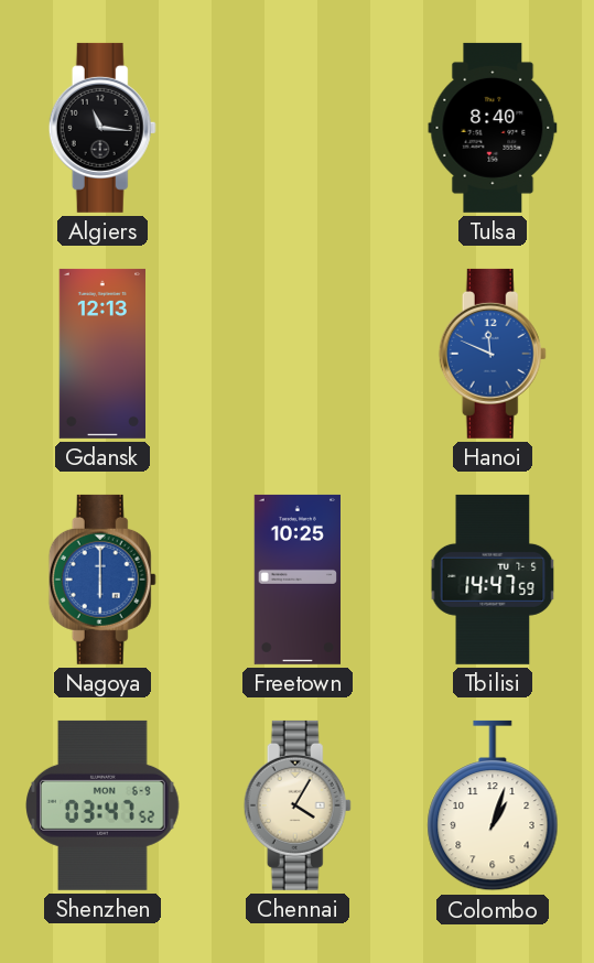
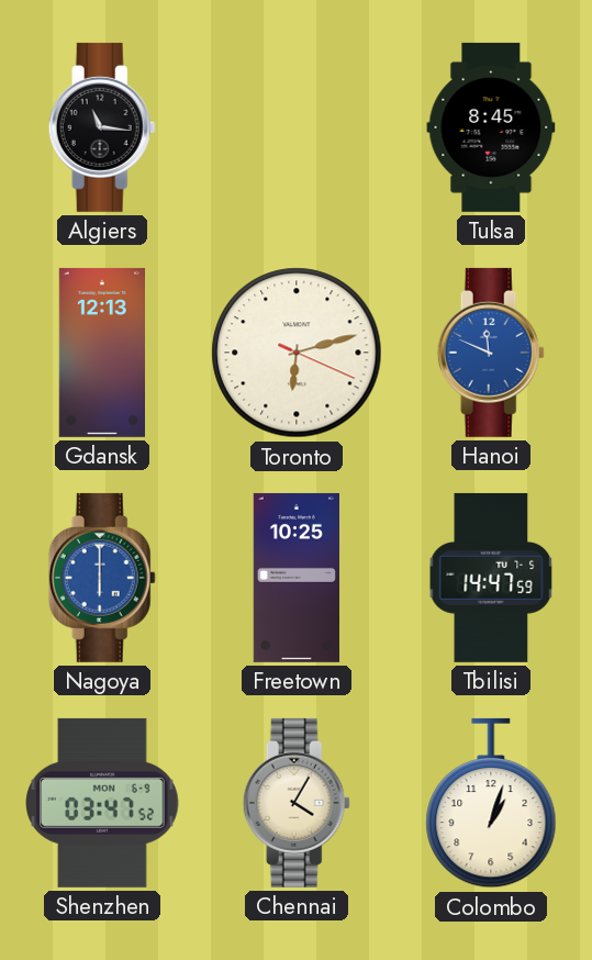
Tulsa: 8:40 -> 8:45
Toronto: none -> 6:12
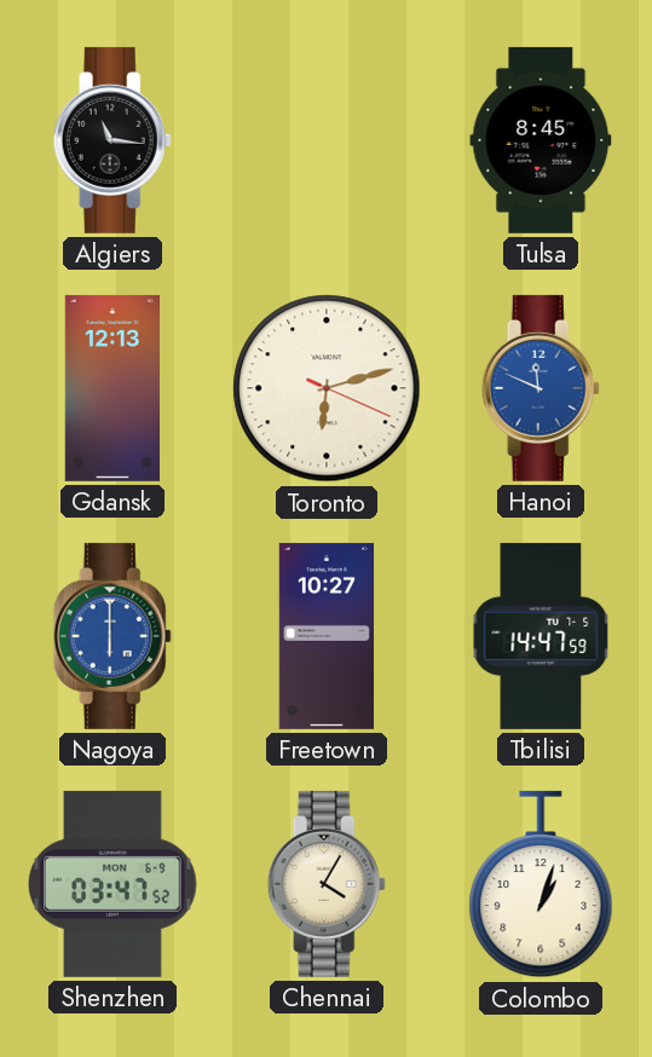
Freetown: 10:25 -> 10:27
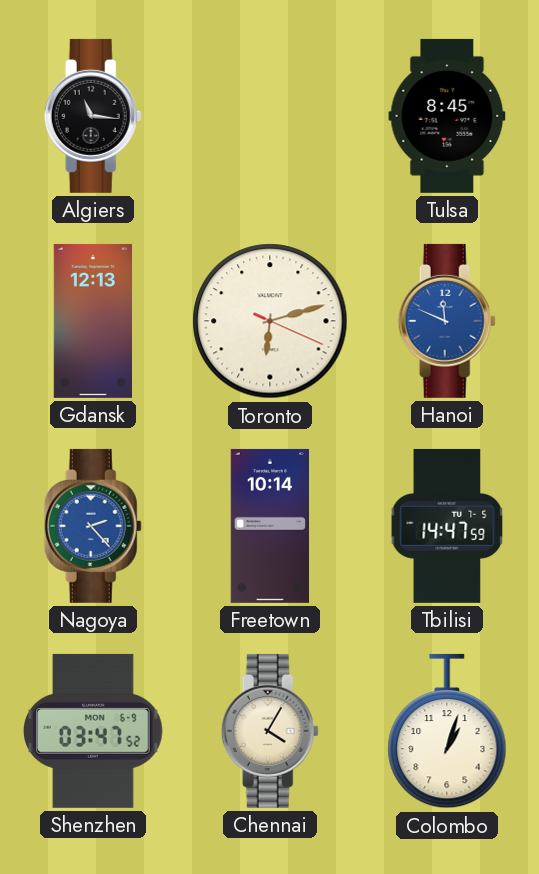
Nagoya: 6:00 -> 2:23
Freetown: 10:27 -> 10:14
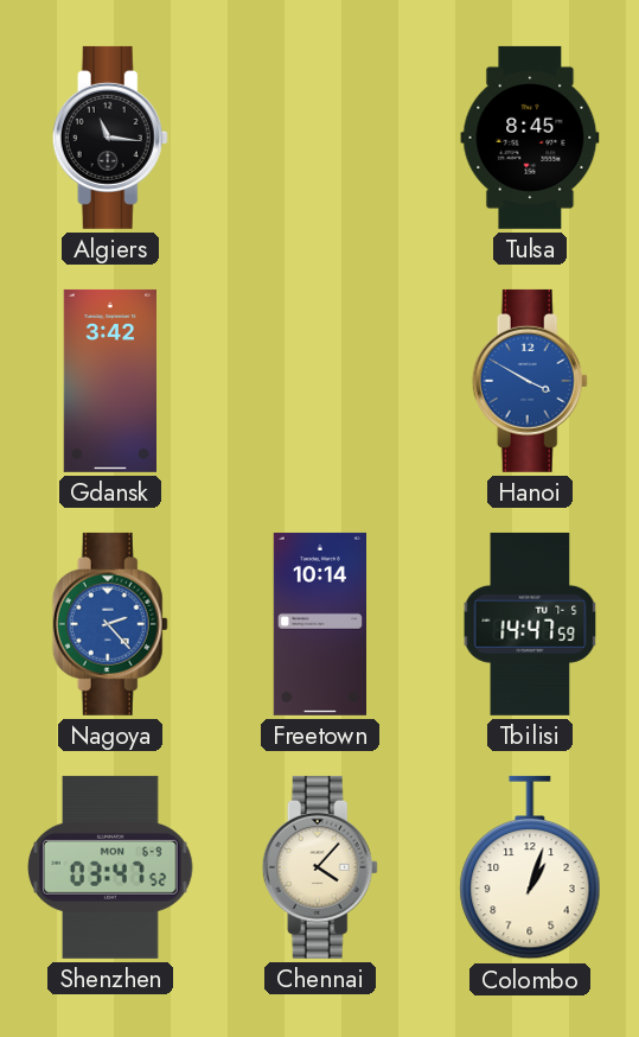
Gdansk: 12:13 -> 3:42
Toronto: 6:12 -> none
Hanoi: 11:49 -> 3:50
Chennai: 4:05 -> 4:07
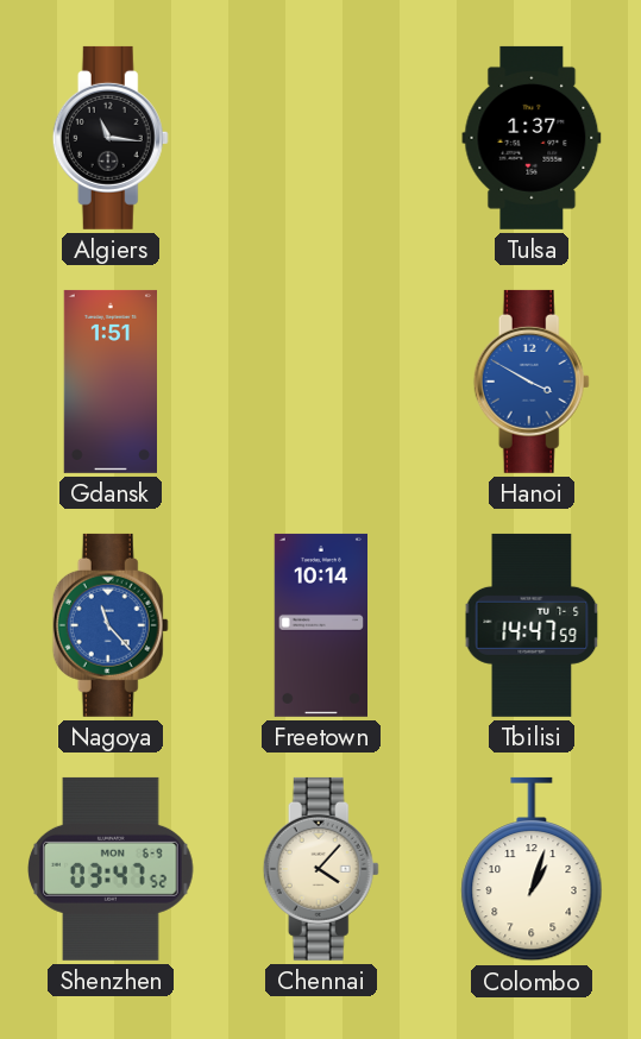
Tulsa: 8:45 -> 1:37
Gdansk: 3:42 -> 1:51
Nagoya: 2:23 -> 11:23
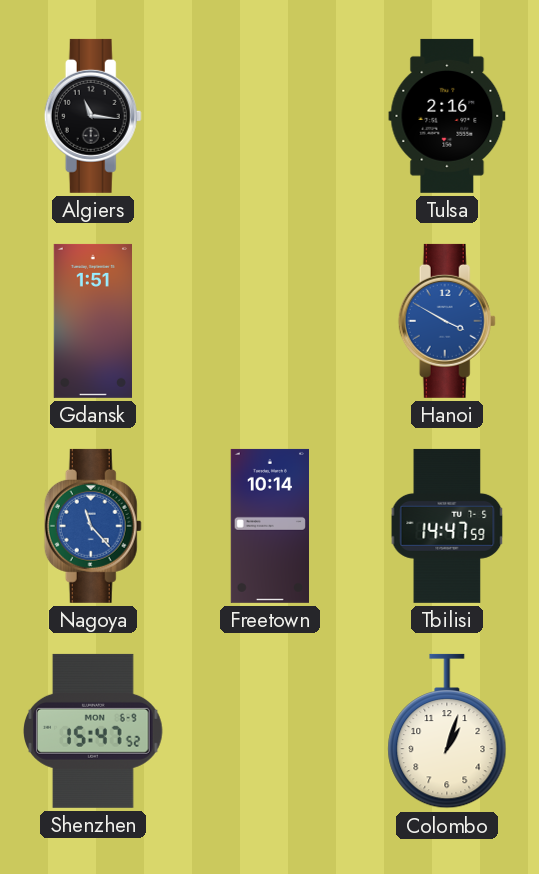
Tulsa: 1:37 -> 2:16
Shenzhen: 03:47 -> 15:47
Chennai: 4:07 -> none
